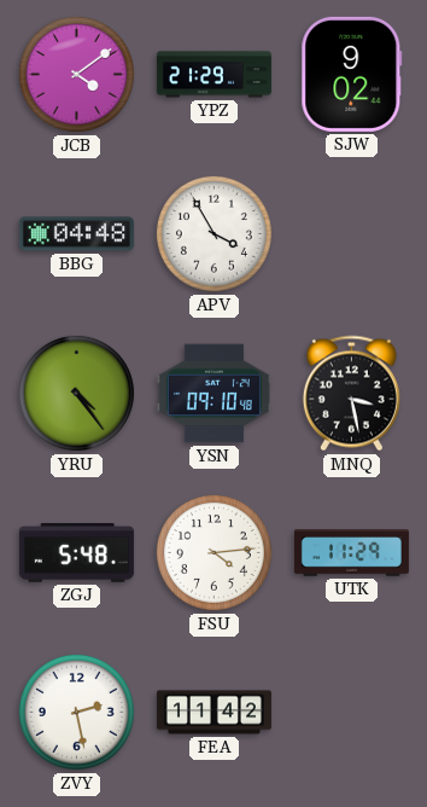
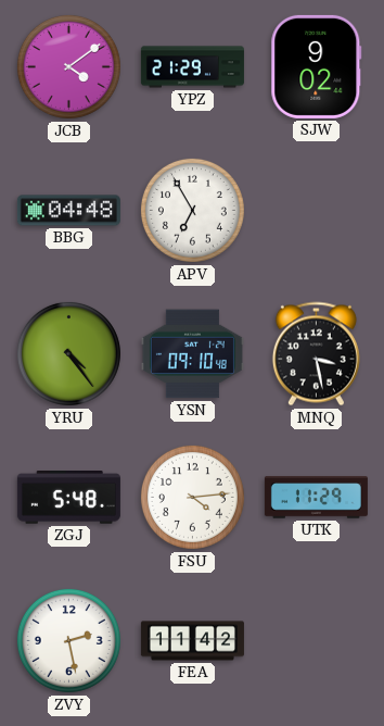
APV: 3:55 -> 6:55
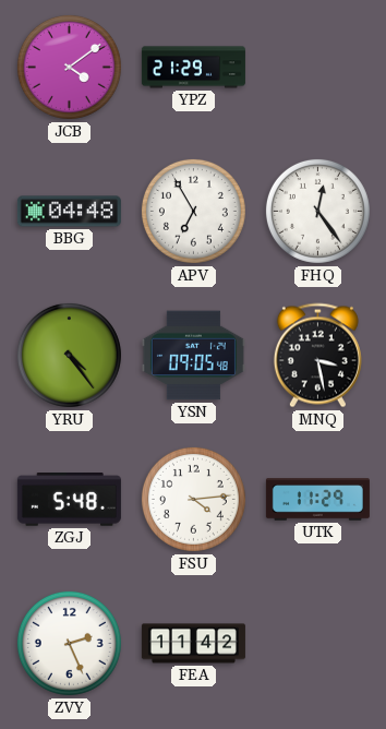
SJW: 9:02 -> none
FHQ: none -> 12:24
YSN: 09:10 -> 09:05
ZVY: 2:28 -> 2:26
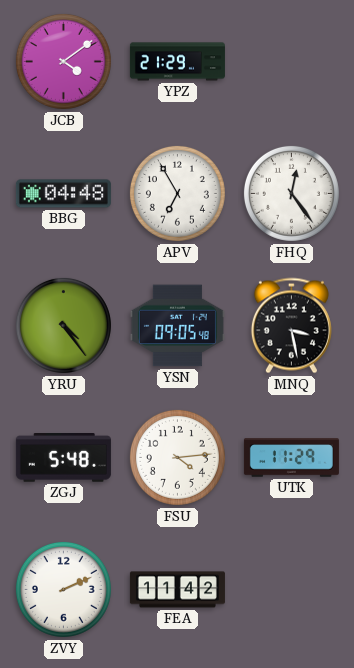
ZVY: 2:26 -> 2:11
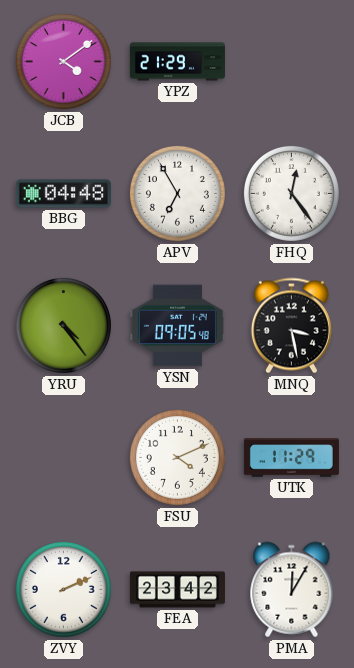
ZGJ: 5:48 -> none
FSU: 4:14 -> 4:11
FEA: 11:42 -> 23:42
PMA: none -> 12:05
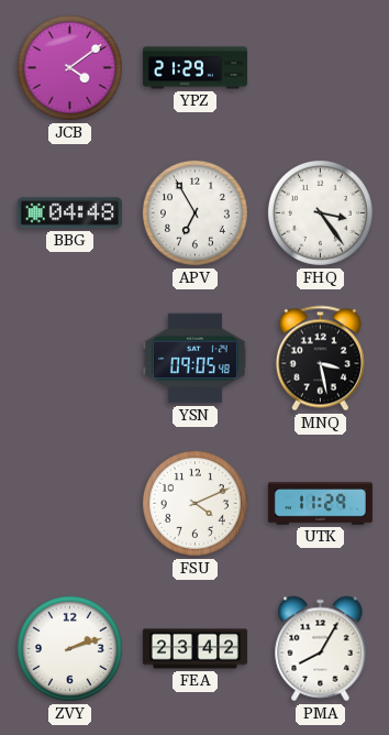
FHQ: 12:24 -> 3:24
YRU: 4:24 -> none
ZVY: 2:11 -> 2:12
PMA: 12:05 -> 8:05
